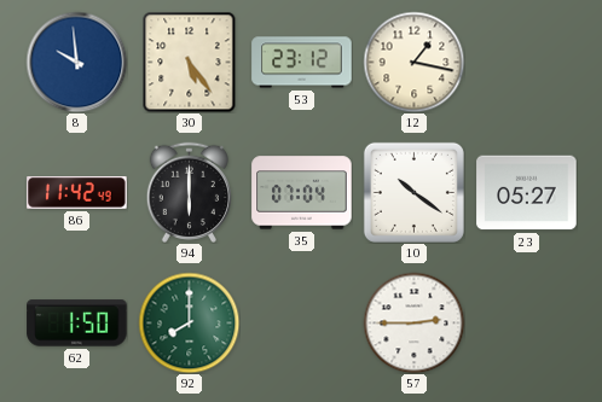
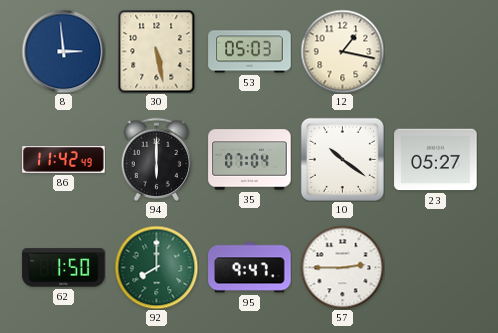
8: 9:59 -> 2:59
30: 5:24 -> 5:28
53: 23:12 -> 05:03
95: none -> 9:47
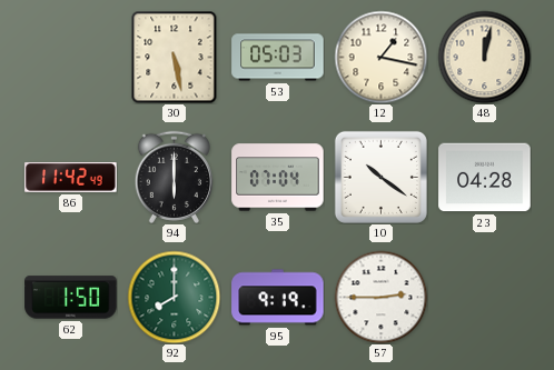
8: 2:59 -> none
48: none -> 12:02
23: 05:27 -> 04:28
95: 9:47 -> 9:19
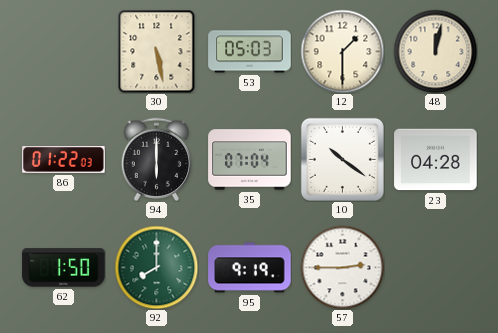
12: 1:17 -> 1:30
86: 11:42 -> 01:22
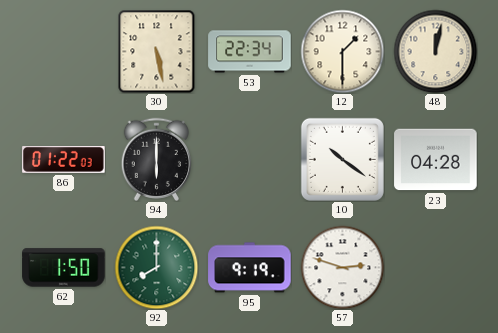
53: 05:03 -> 22:34
35: 07:04 -> none
57: 2:45 -> 2:48
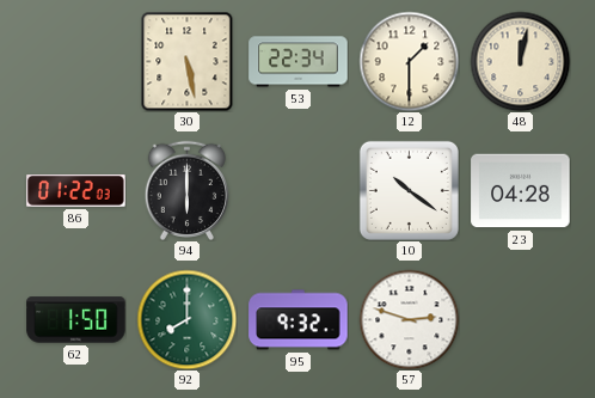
95: 9:19 -> 9:32
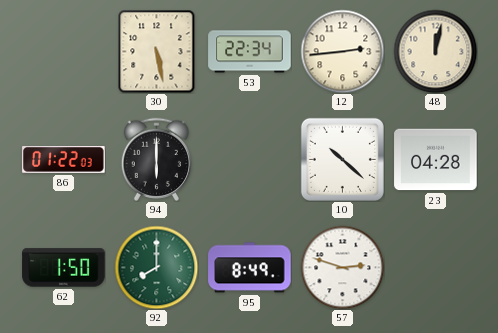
12: 1:30 -> 2:44
10: 10:21 -> 10:22
95: 9:32 -> 8:49
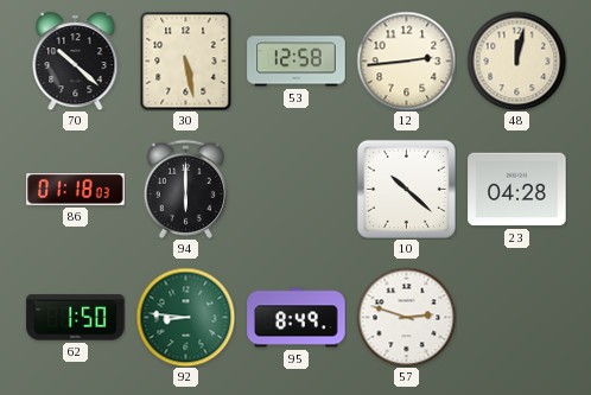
70: none -> 10:22
53: 22:34 -> 12:58
86: 01:22 -> 01:18
92: 8:00 -> 8:46
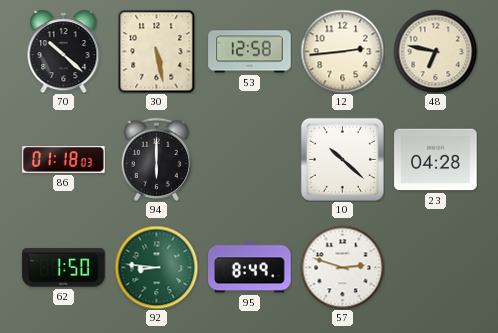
48: 12:02 -> 6:47
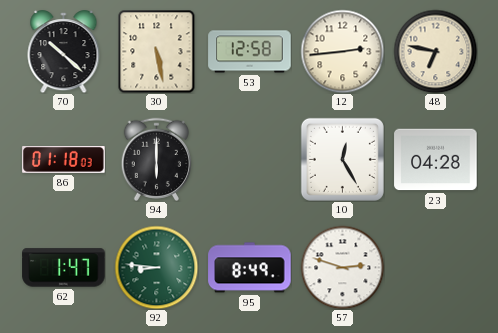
10: 10:22 -> 12:25
62: 1:50 -> 1:47
